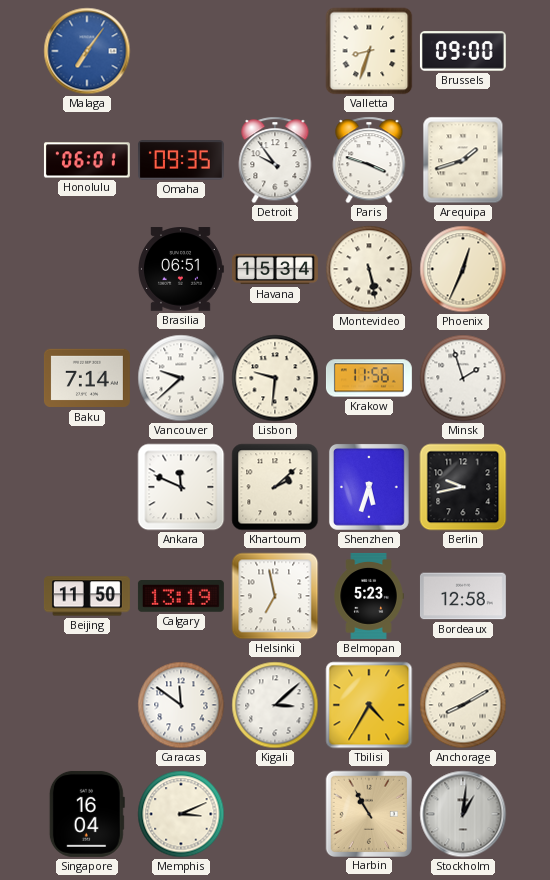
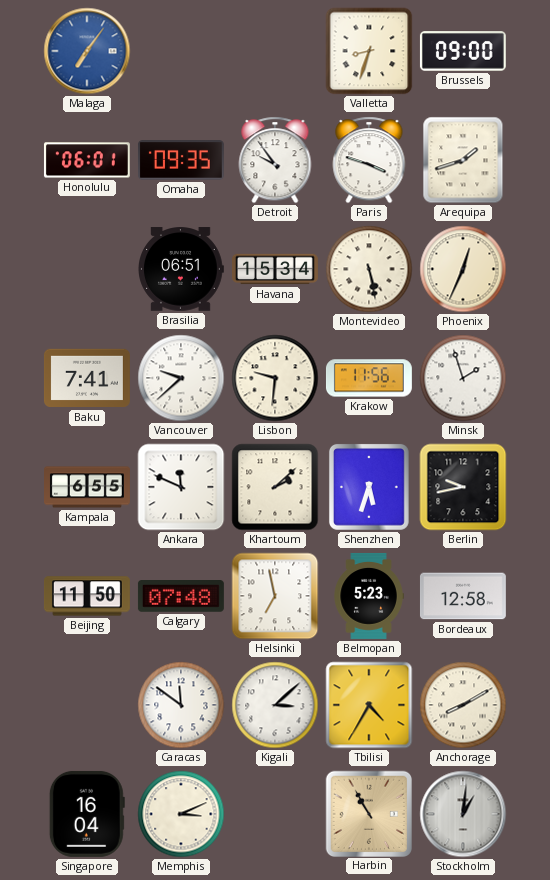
Baku: 7:14 -> 7:41
Kampala: none -> 6:55
Calgary: 13:19 -> 07:48
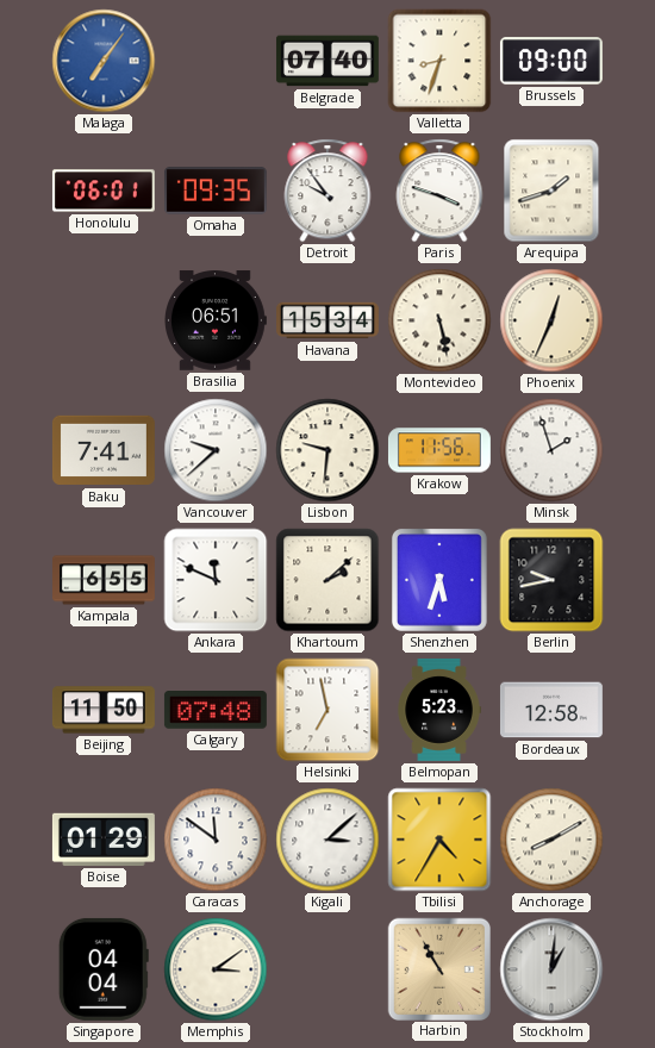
Belgrade: none -> 07:40
Boise: none -> 01:29
Singapore: 16:04 -> 04:04
Memphis: 3:11 -> 3:09
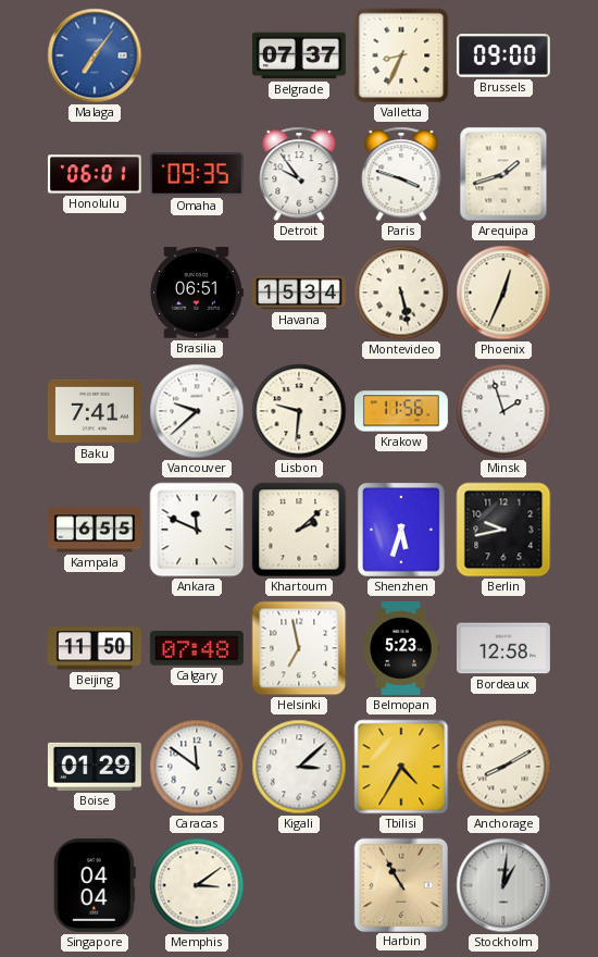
Belgrade: 07:40 -> 07:37
Valletta: 8:33 -> 8:34
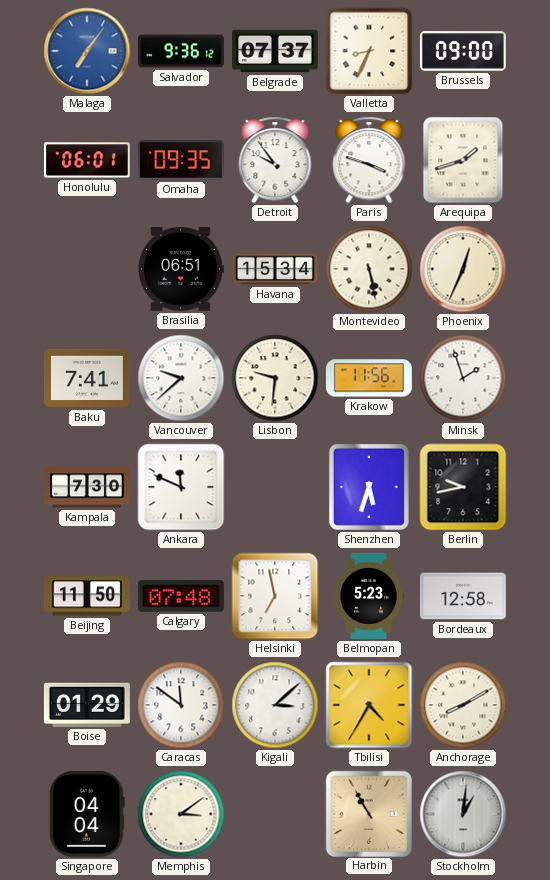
Salvador: none -> 9:36
Kampala: 6:55 -> 7:30
Khartoum: 2:08 -> none
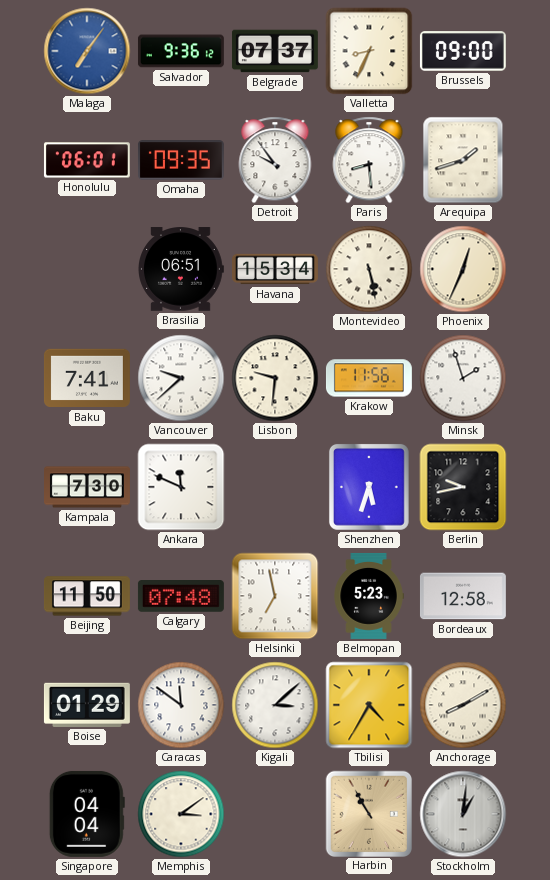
Paris: 3:48 -> 8:29
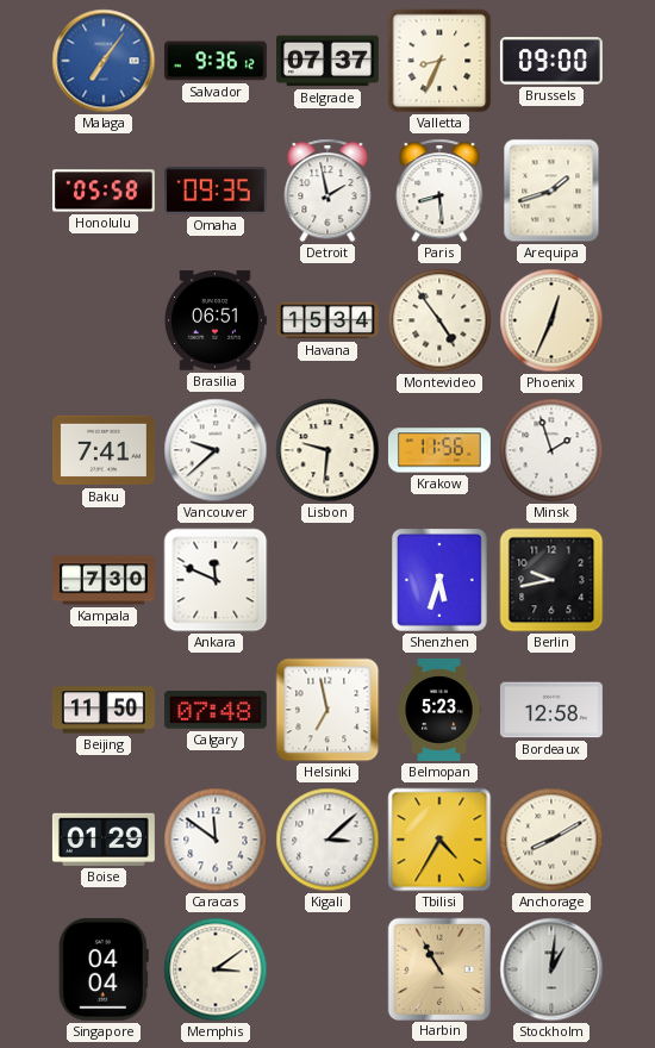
Honolulu: 06:01 -> 05:58
Detroit: 9:54 -> 1:58
Montevideo: 5:28 -> 4:54
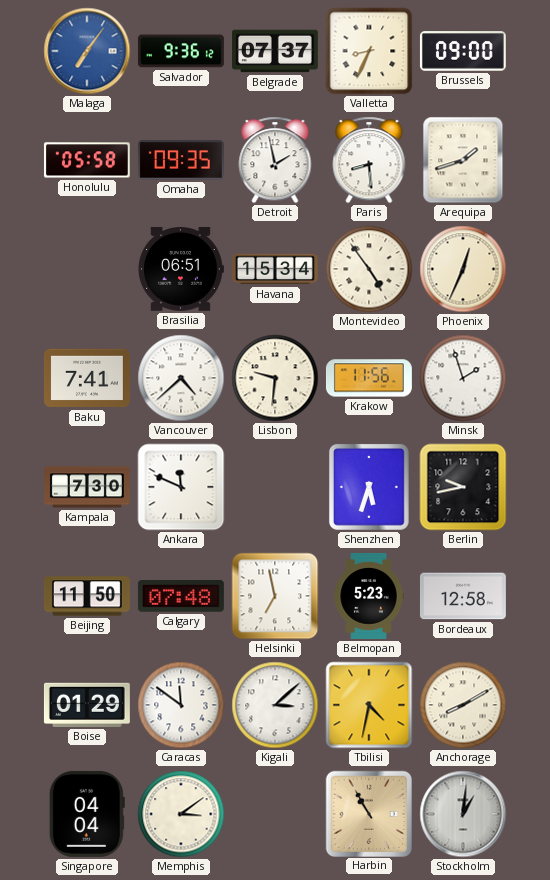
Vancouver: 9:38 -> 4:38
Tbilisi: 4:35 -> 4:32
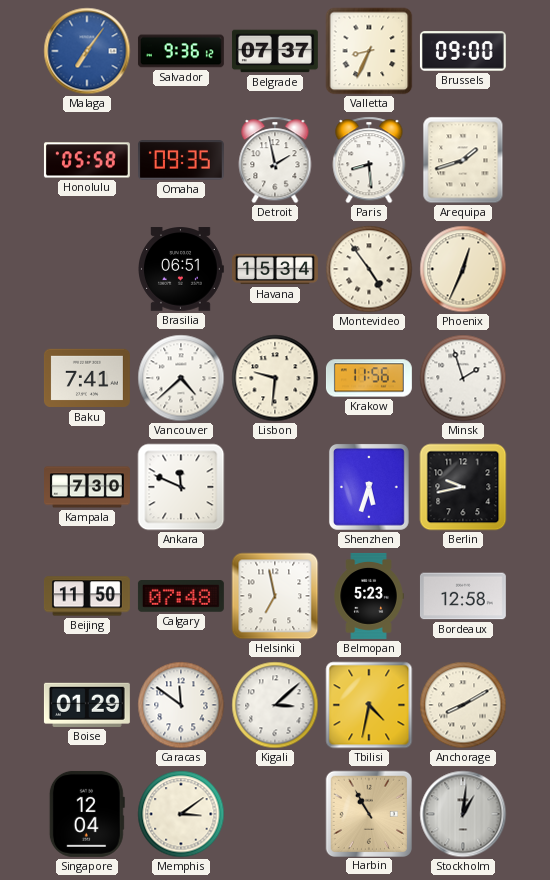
Singapore: 04:04 -> 12:04
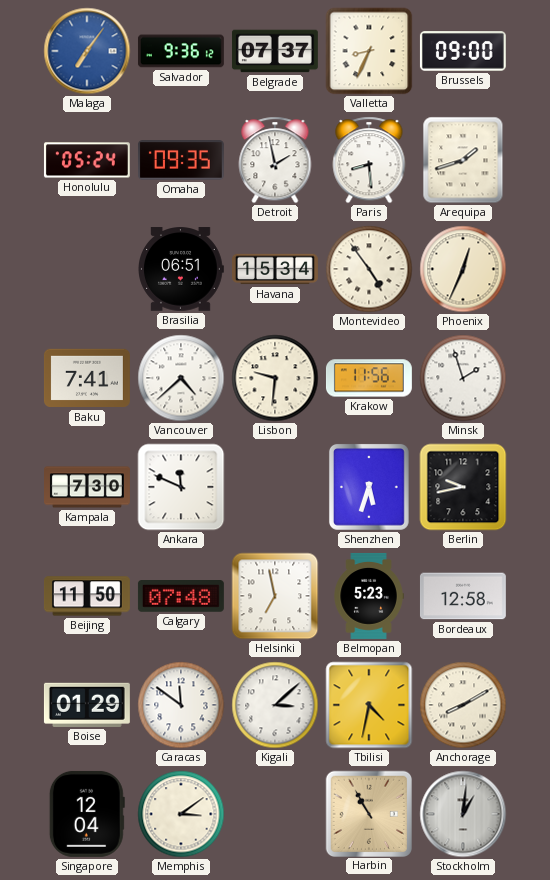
Honolulu: 05:58 -> 05:24
